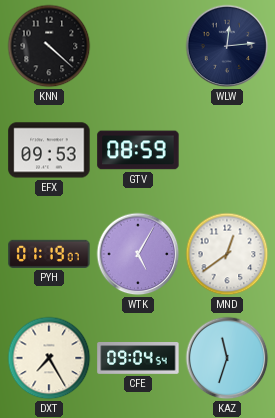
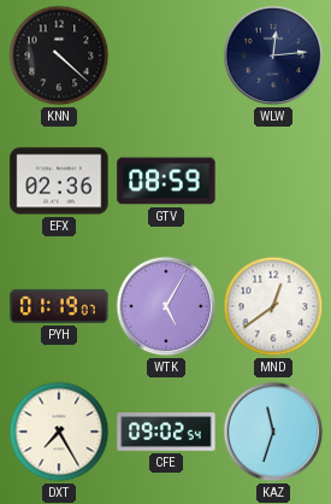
EFX: 09:53 -> 02:36
CFE: 09:04 -> 09:02
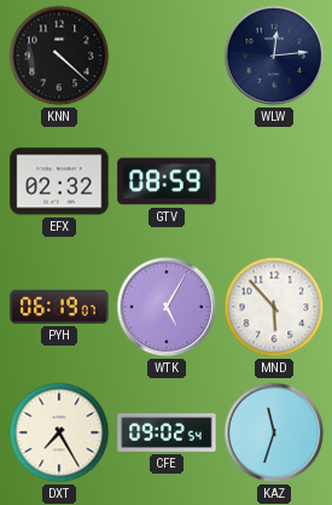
EFX: 02:36 -> 02:32
PYH: 01:19 -> 06:19
MND: 12:39 -> 5:53
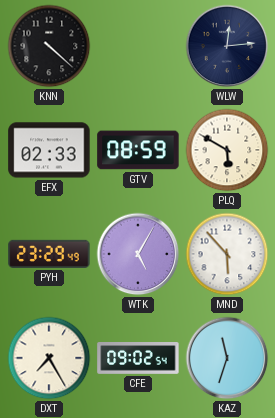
EFX: 02:32 -> 02:33
PLQ: none -> 5:50
PYH: 06:19 -> 23:29
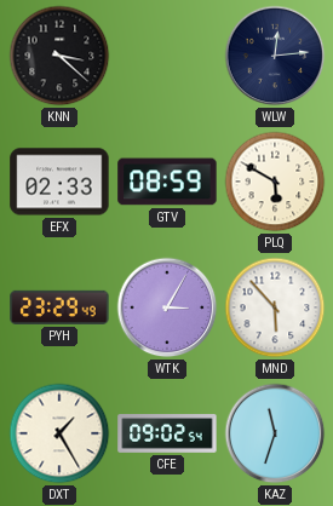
KNN: 4:22 -> 3:22
WTK: 5:05 -> 3:05
DXT: 7:25 -> 1:25
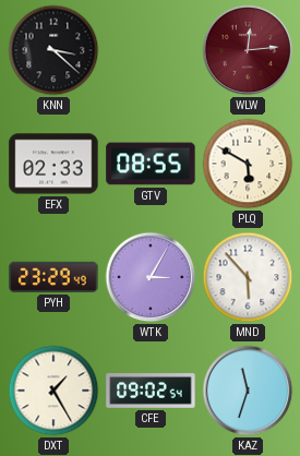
WLW dial: navy -> burgundy
GTV: 08:59 -> 08:55
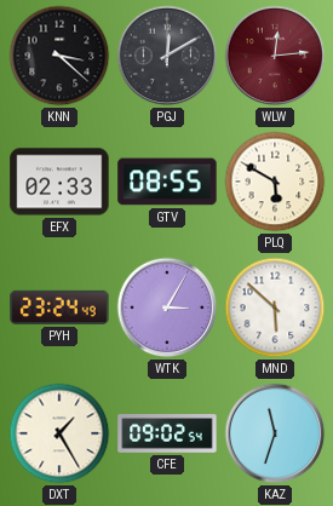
PGJ: none -> 12:10
PYH: 23:29 -> 23:24
MND: 5:53 -> 5:52
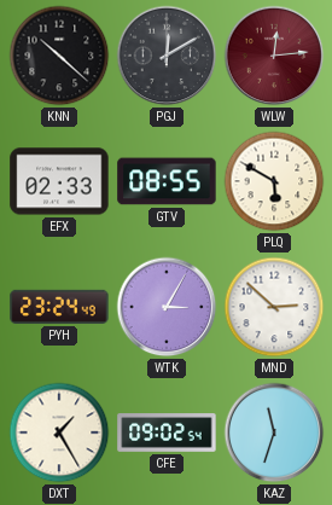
KNN: 3:22 -> 10:22
MND: 5:52 -> 2:52
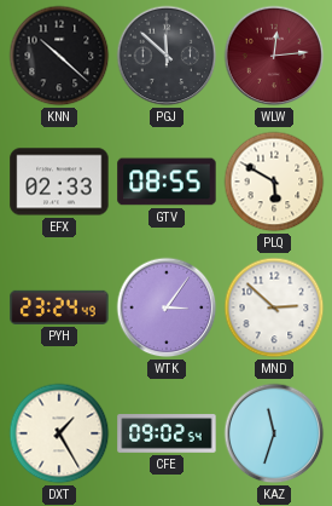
PGJ: 12:10 -> 11:52
WTK: 3:05 -> 3:06
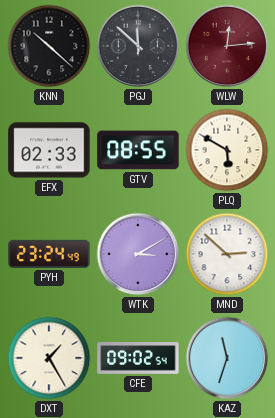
WTK: 3:06 -> 3:10
